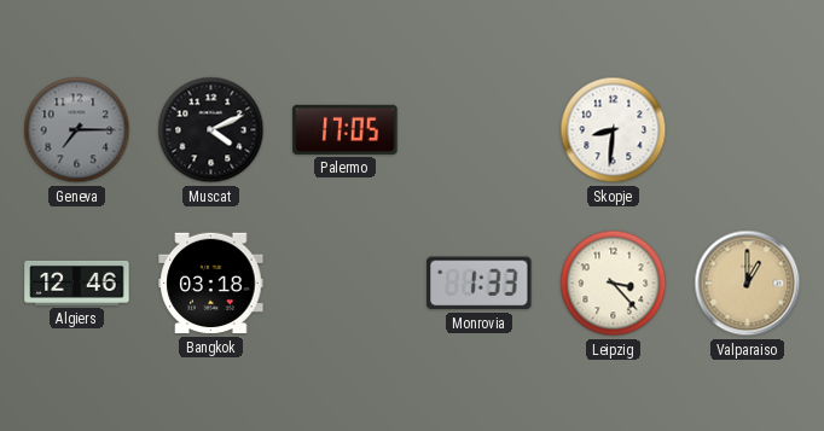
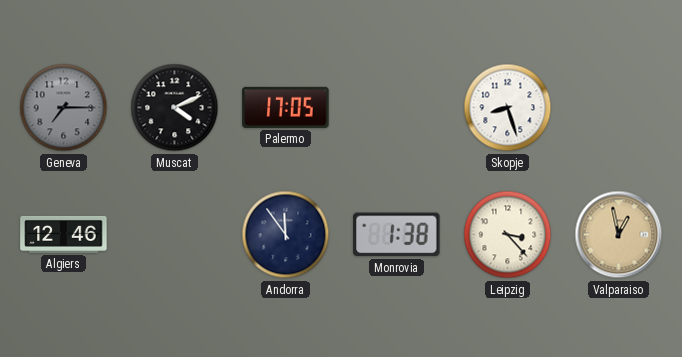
Skopje: 8:31 -> 8:27
Bangkok: 03:18 -> none
Andorra: none -> 11:54
Monrovia: 1:33 -> 1:38
Valparaiso: 1:00 -> 12:58
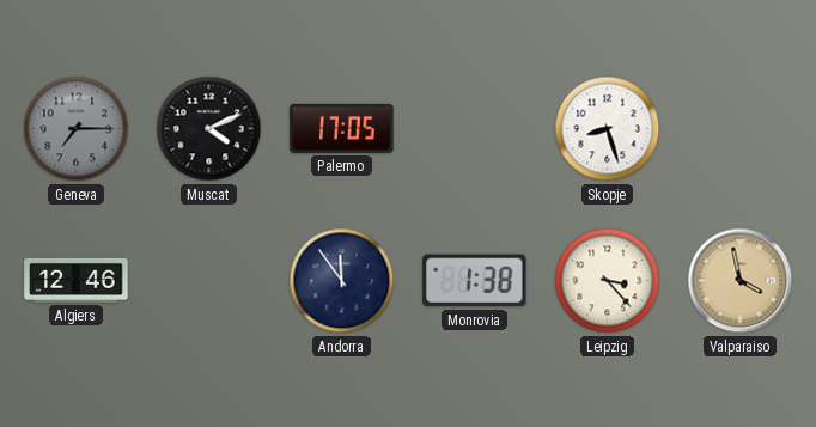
Valparaiso: 12:58 -> 3:58
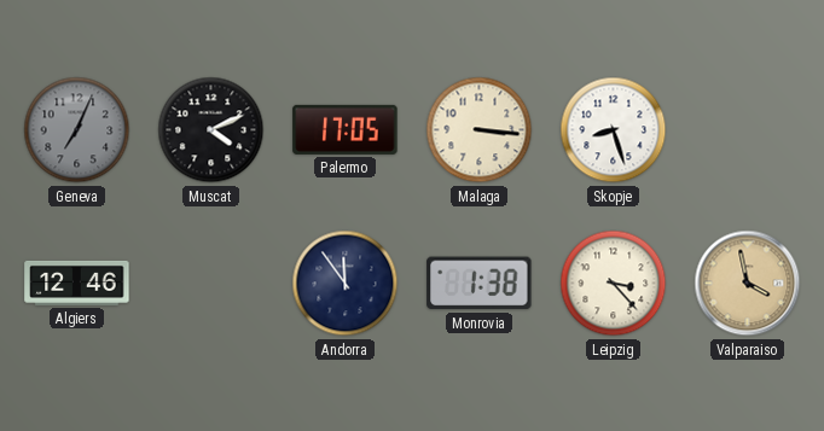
Geneva: 7:15 -> 7:04
Malaga: none -> 3:16
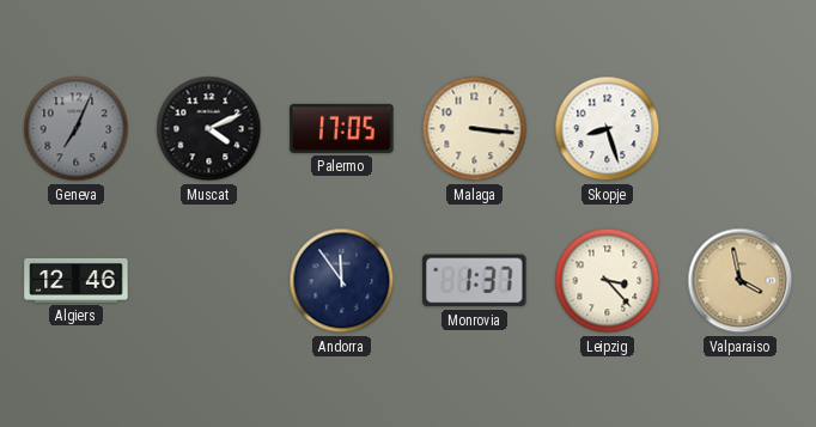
Monrovia: 1:38 -> 1:37
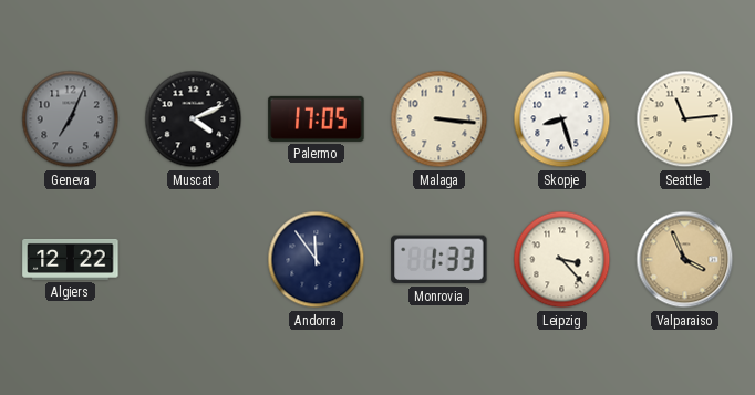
Seattle: none -> 11:14
Algiers: 12:46 -> 12:22
Monrovia: 1:37 -> 1:33
Valparaiso: 3:58 -> 3:56
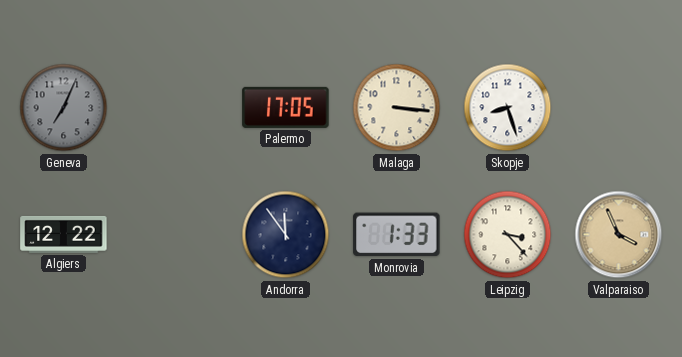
Muscat: 4:11 -> none
Seattle: 11:14 -> none
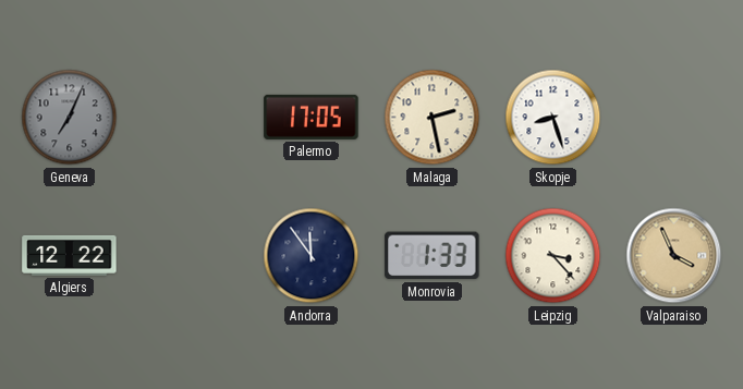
Malaga: 3:16 -> 2:28
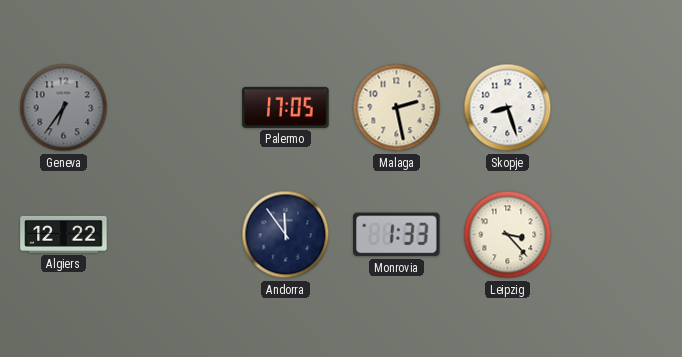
Geneva: 7:04 -> 6:36
Valparaiso: 3:56 -> none
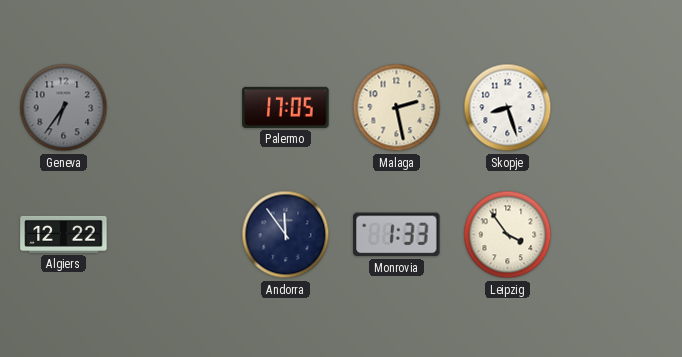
Leipzig: 3:23 -> 3:54
